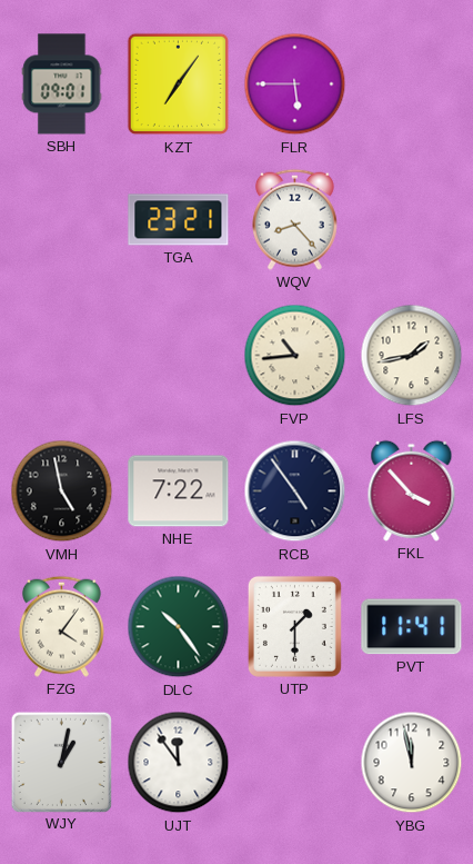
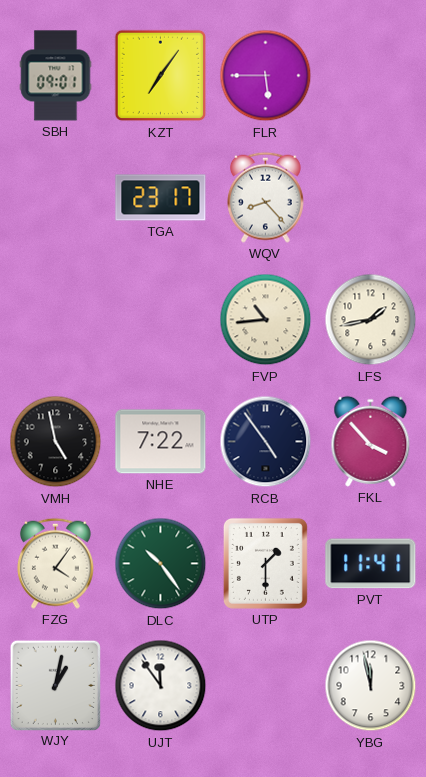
TGA: 23:21 -> 23:17
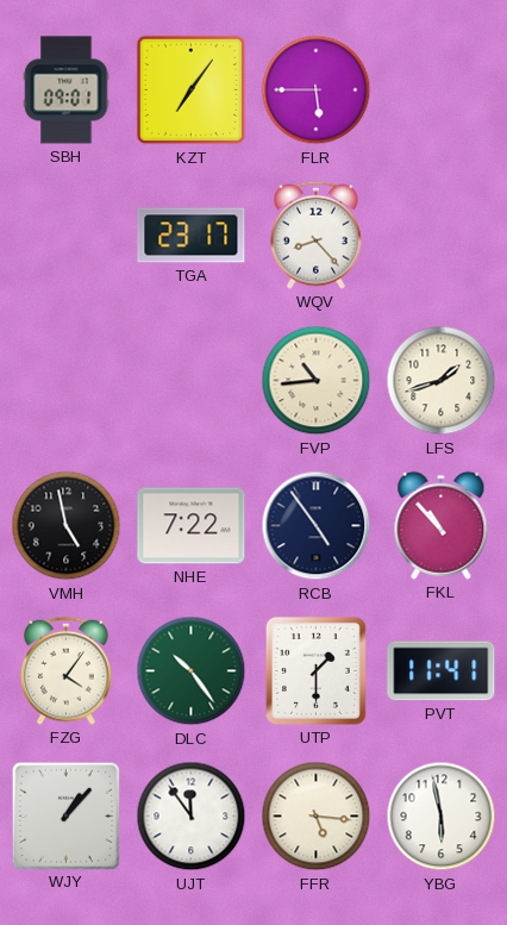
LFS: 1:43 -> 1:42
FKL: 3:53 -> 10:53
WJY: 1:02 -> 1:07
FFR: none -> 5:16
YBG: 11:58 -> 5:58
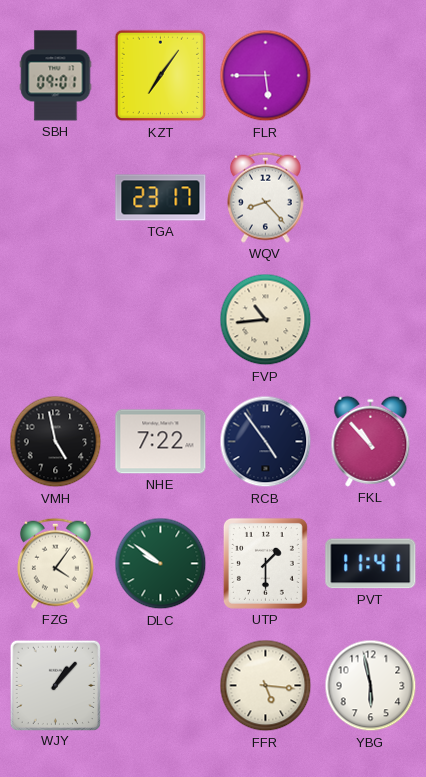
LFS: 1:42 -> none
DLC: 10:24 -> 9:51
UJT: 11:54 -> none
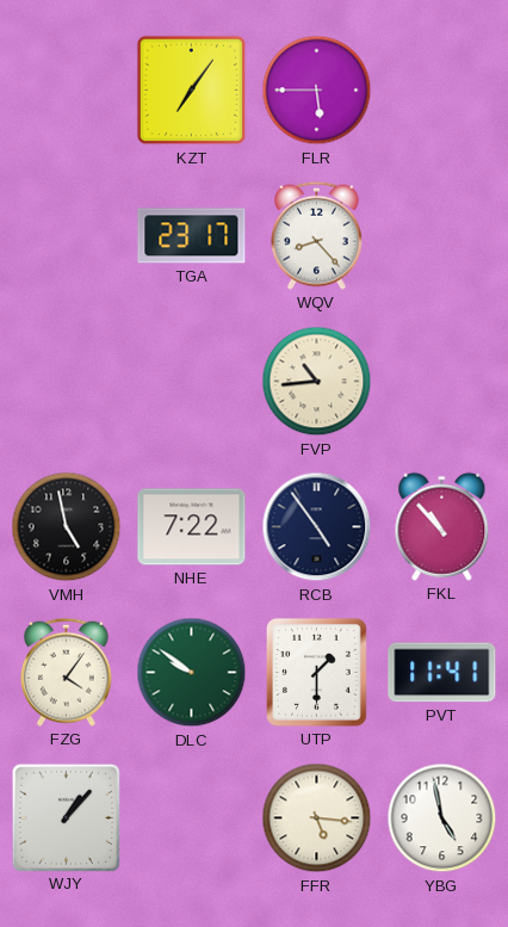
SBH: 09:01 -> none
YBG: 5:58 -> 4:58
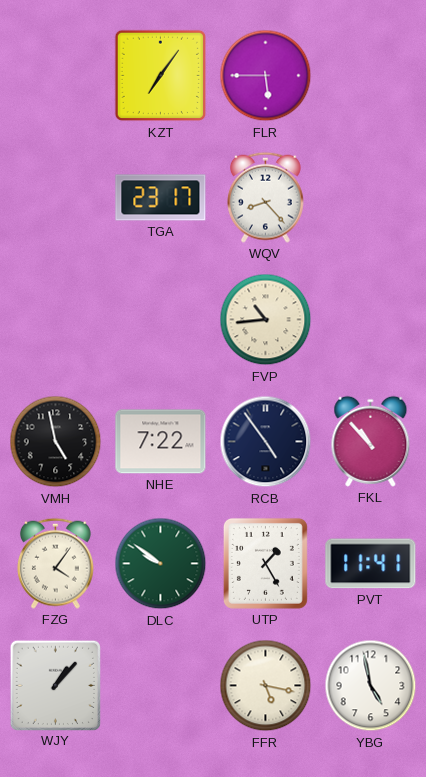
UTP: 1:30 -> 1:25
FFR: 5:16 -> 5:17
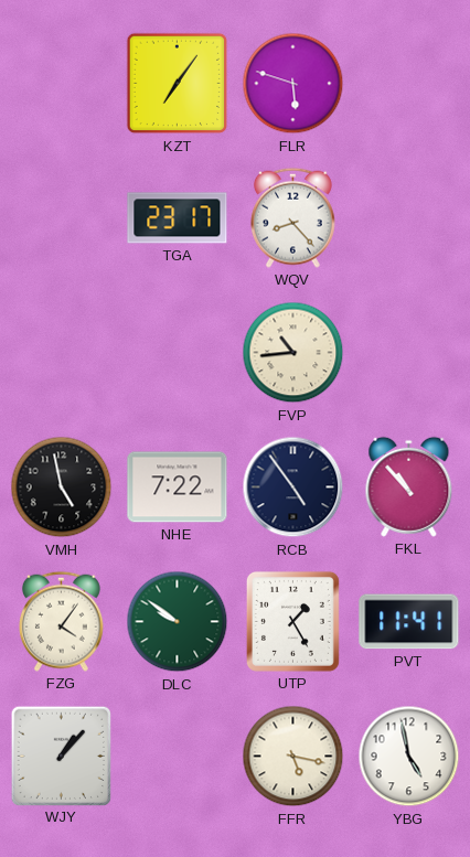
FLR: 5:45 -> 5:48
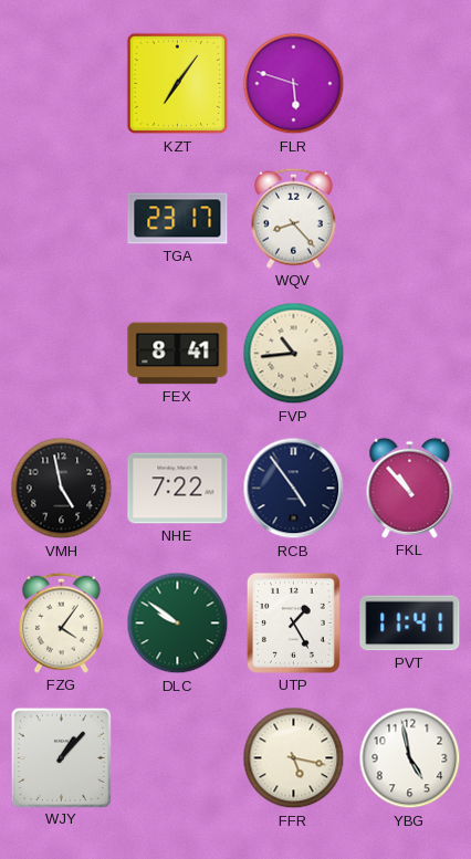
FEX: none -> 8:41
